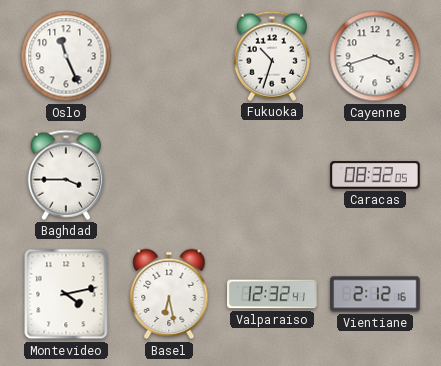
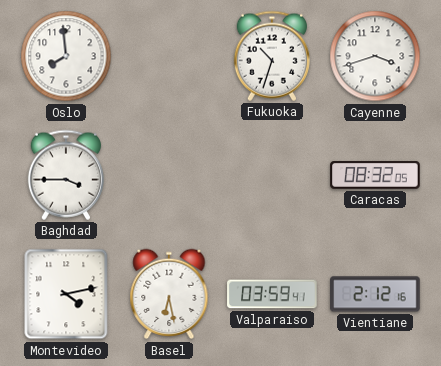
Oslo: 11:26 -> 7:59
Valparaiso: 12:32 -> 03:59
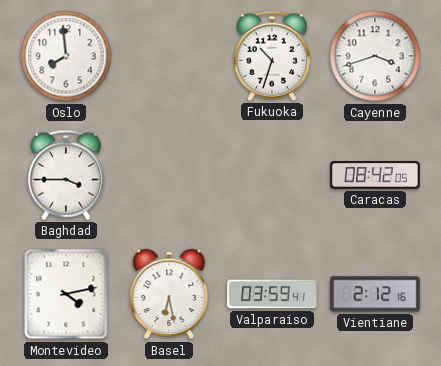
Caracas: 08:32 -> 08:42
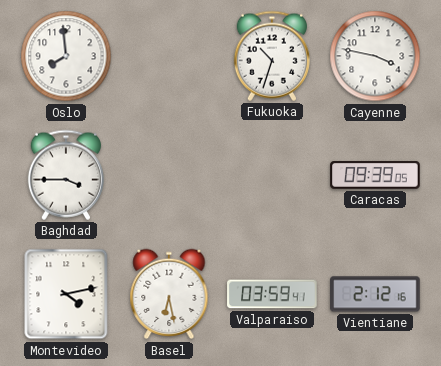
Cayenne: 3:42 -> 3:47
Caracas: 08:42 -> 09:39
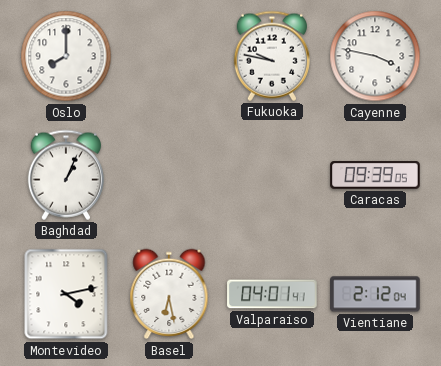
Oslo: 7:59 -> 8:00
Fukuoka: 10:33 -> 9:47
Baghdad: 3:45 -> 1:04
Valparaiso: 03:59 -> 04:01
Vientiane: 2:12:16 -> 2:12:04
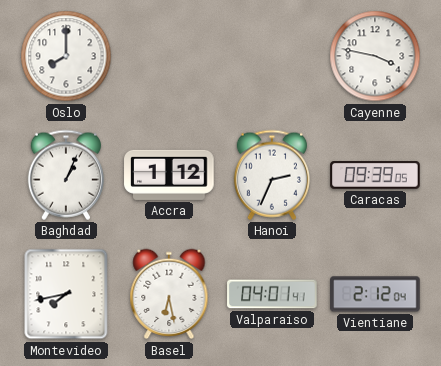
Fukuoka: 9:47 -> none
Accra: none -> 1:12
Hanoi: none -> 2:34
Montevideo: 4:13 -> 7:43
